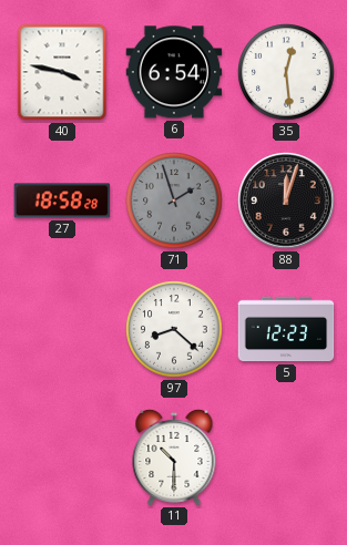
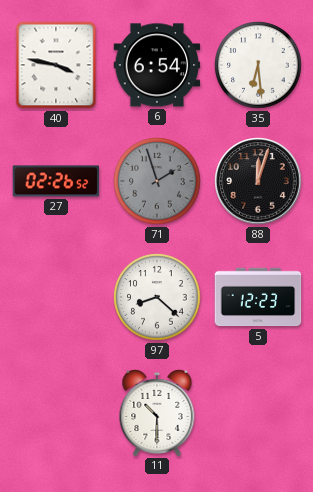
35: 12:29 -> 6:29
27: 18:58 -> 02:26
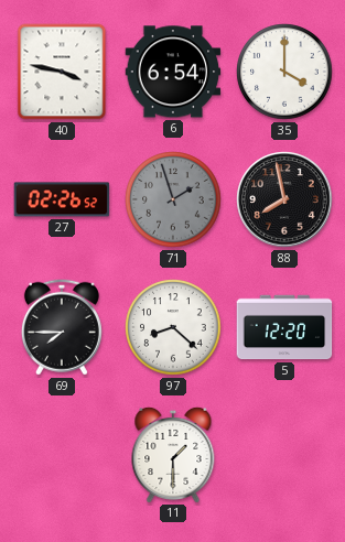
35: 6:29 -> 4:00
88: 12:03 -> 7:58
69: none -> 7:45
5: 12:23 -> 12:20
11: 10:30 -> 1:30
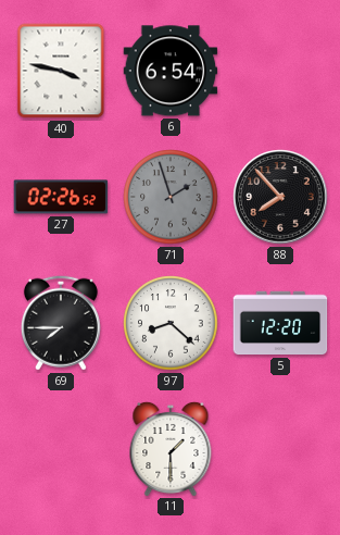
35: 4:00 -> none
88: 7:58 -> 7:53
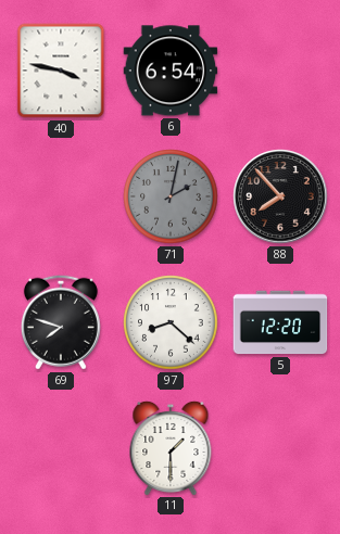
27: 02:26 -> none
71: 1:57 -> 2:02
69: 7:45 -> 7:48
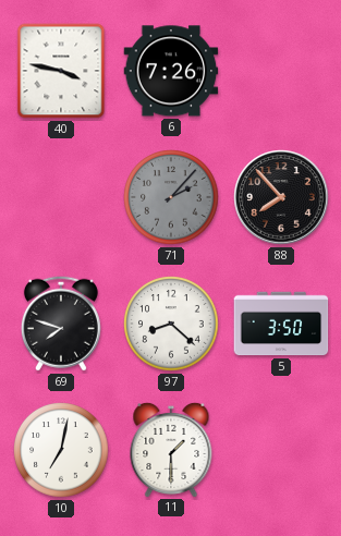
6: 6:54 -> 7:26
71: 2:02 -> 2:07
5: 12:20 -> 3:50
10: none -> 7:02
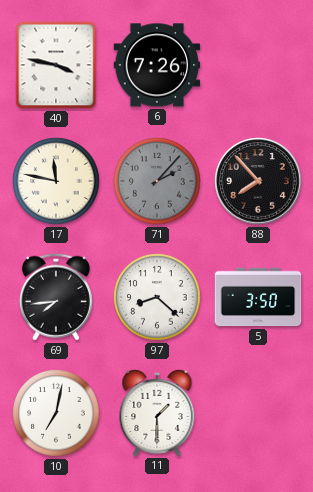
17: none -> 11:47
69: 7:48 -> 7:44
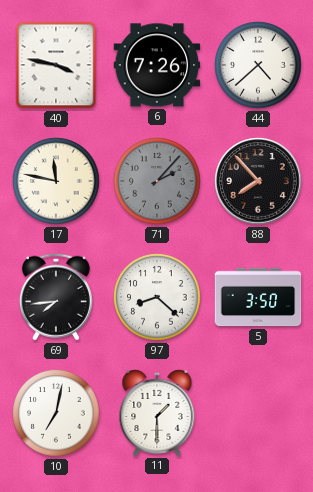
44: none -> 4:38
